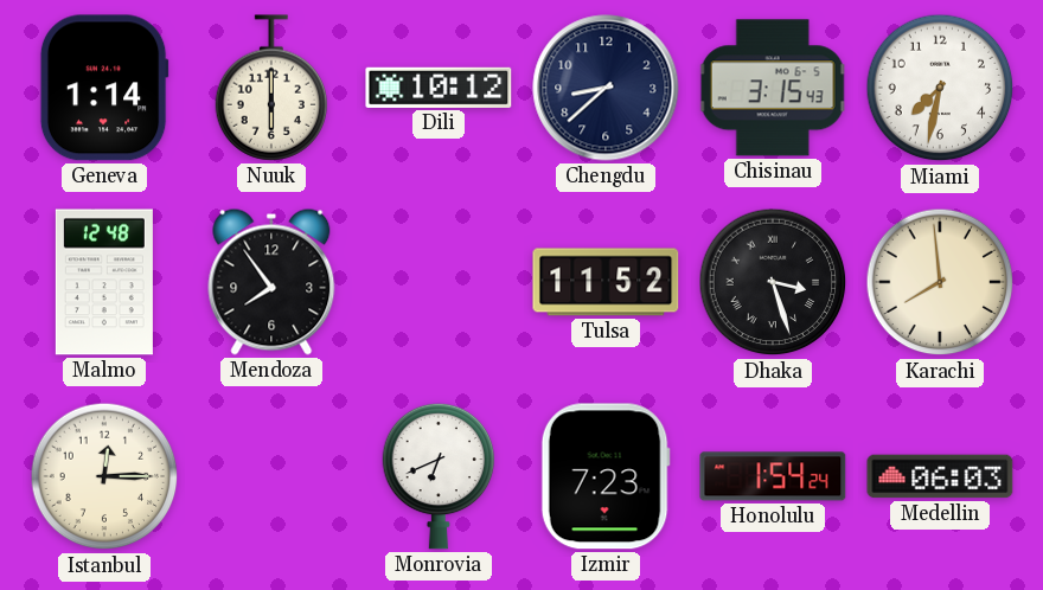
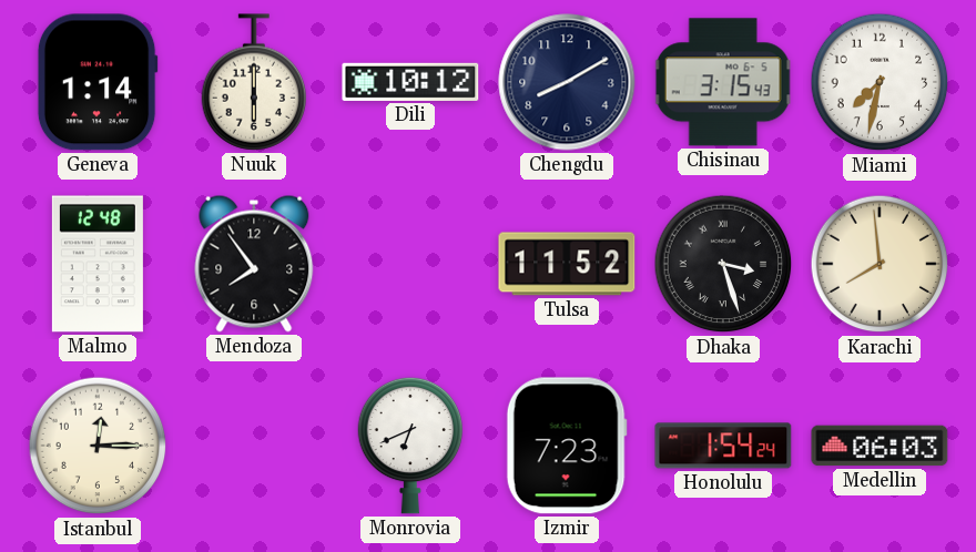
Chengdu: 8:38 -> 8:10
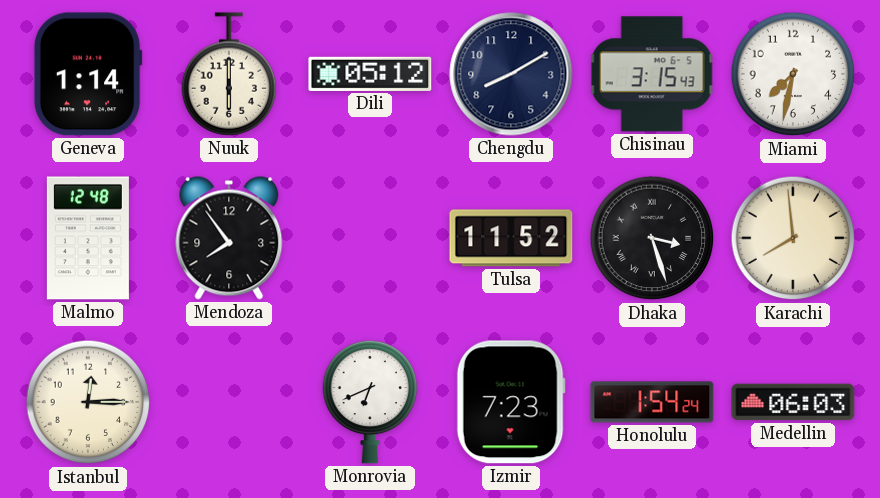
Dili: 10:12 -> 05:12
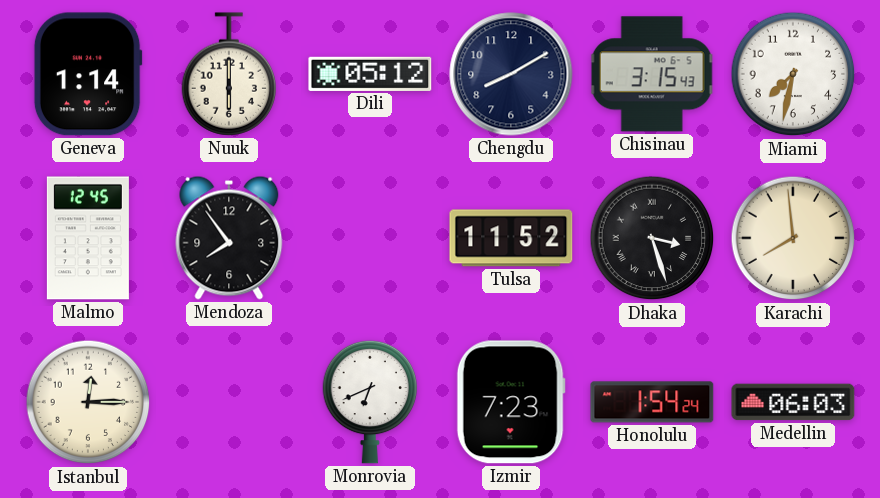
Malmo: 12:48 -> 12:45
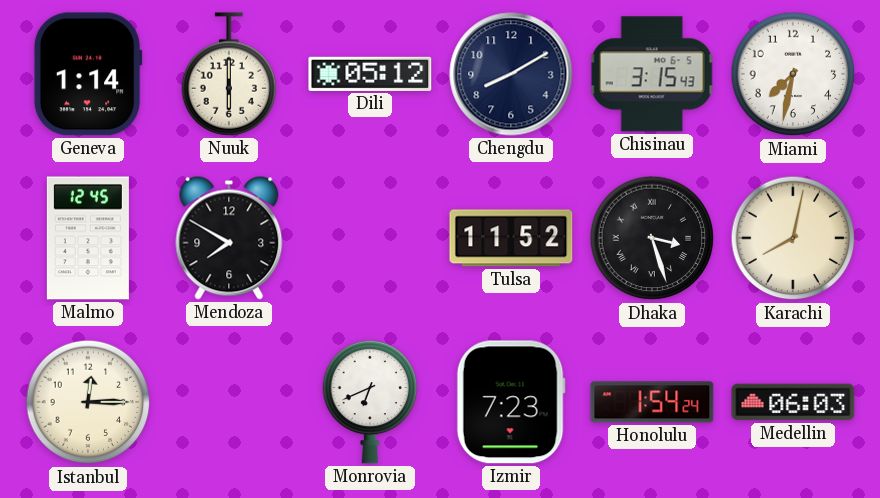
Mendoza: 7:54 -> 7:50
Karachi: 7:59 -> 8:02
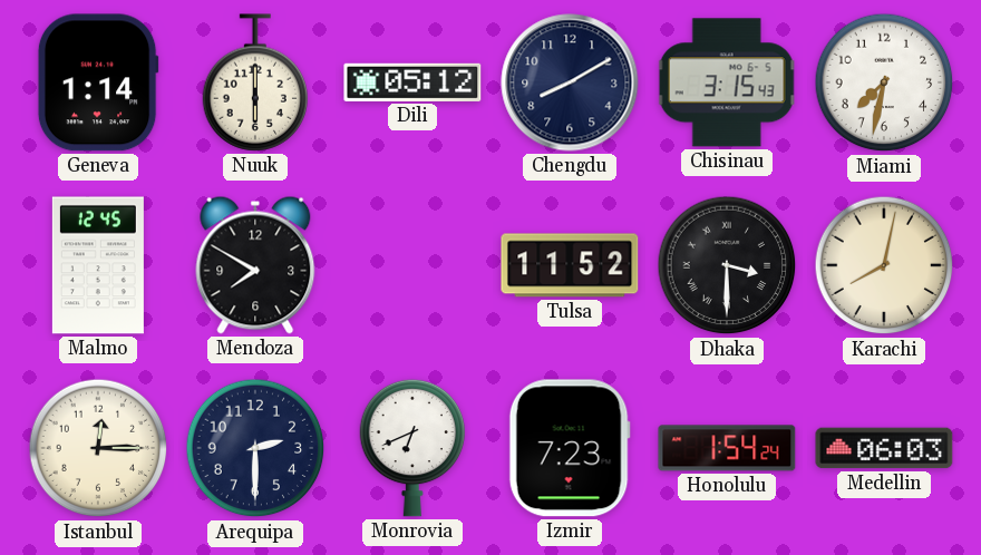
Dhaka: 3:27 -> 3:30
Arequipa: none -> 2:30
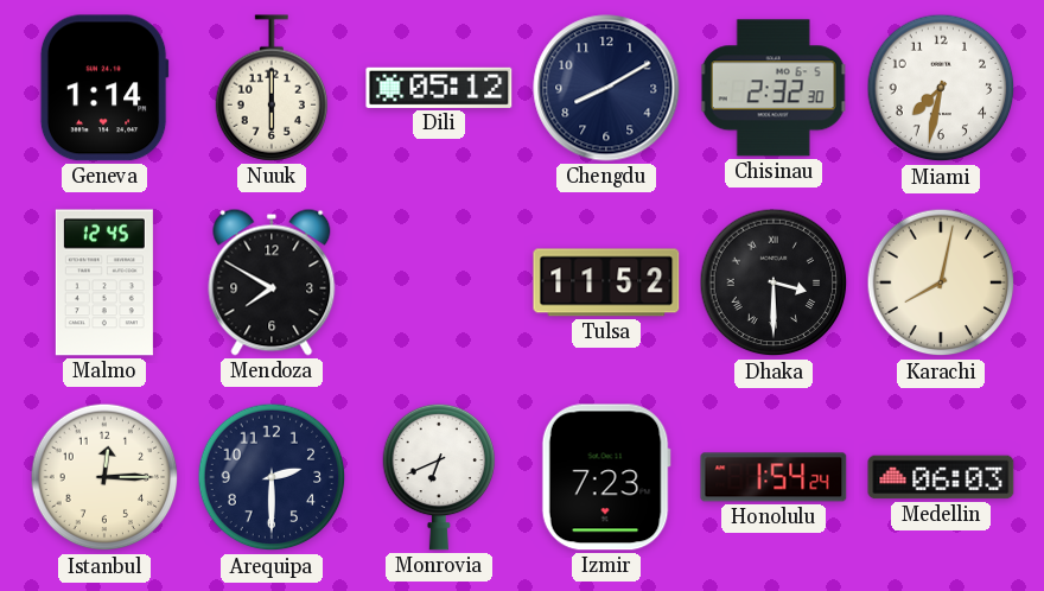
Chisinau: 3:15 -> 2:32
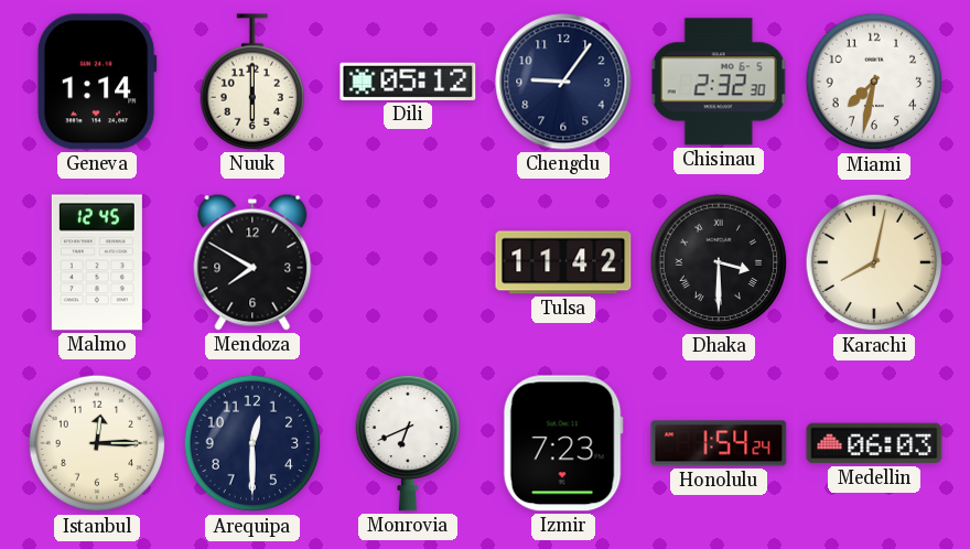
Chengdu: 8:10 -> 9:06
Tulsa: 11:52 -> 11:42
Arequipa: 2:30 -> 12:30
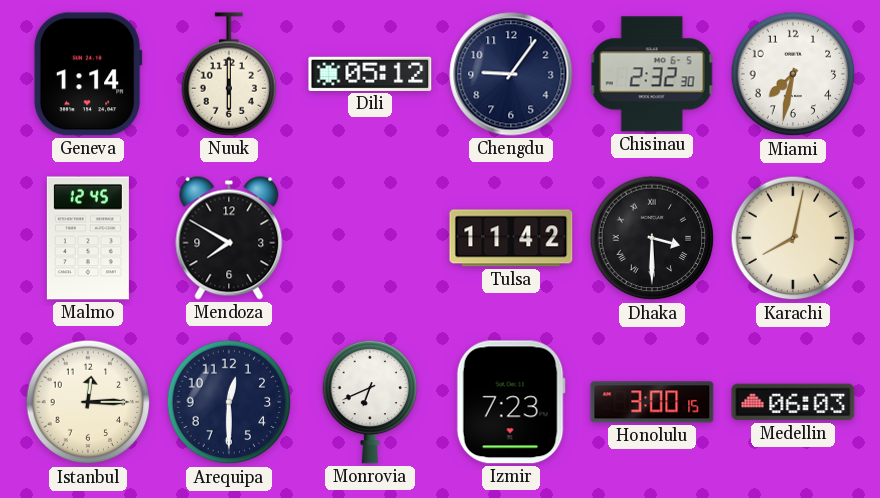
Honolulu: 1:54 -> 3:00
